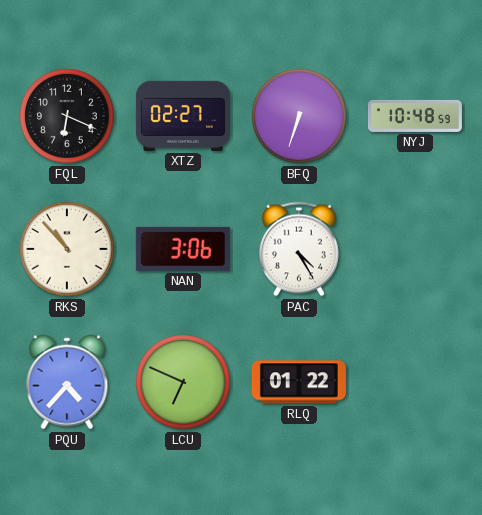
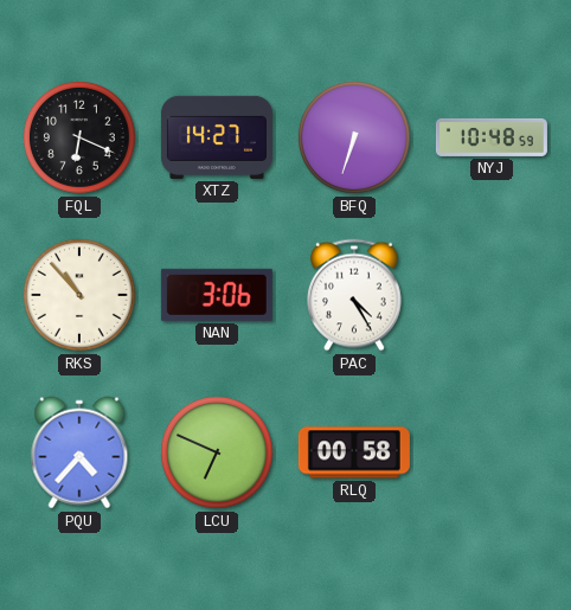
XTZ: 02:27 -> 14:27
RLQ: 01:22 -> 00:58
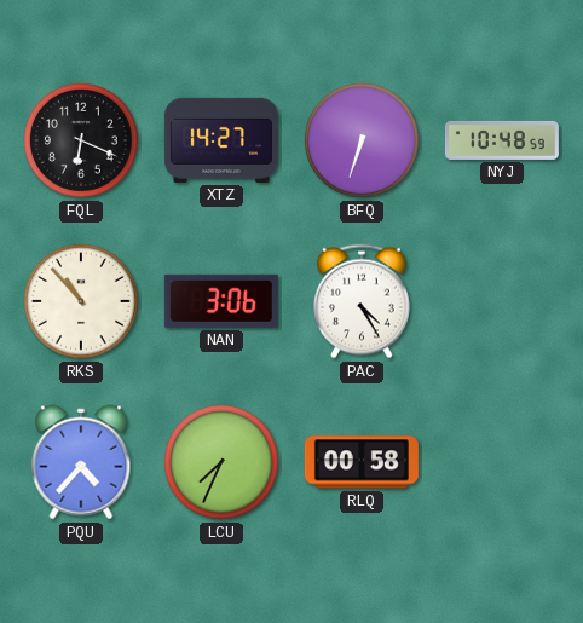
LCU: 6:49 -> 7:34
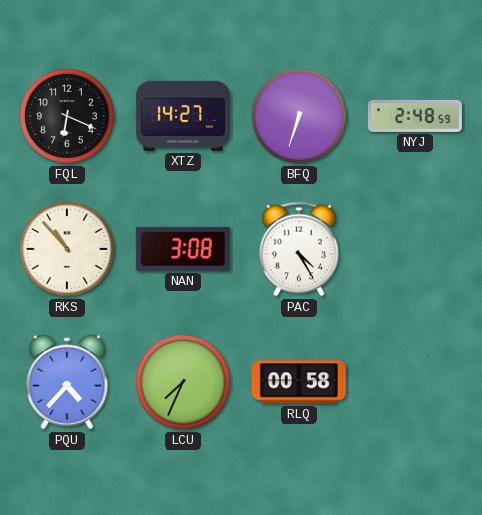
NYJ: 10:48 -> 2:48
NAN: 3:06 -> 3:08
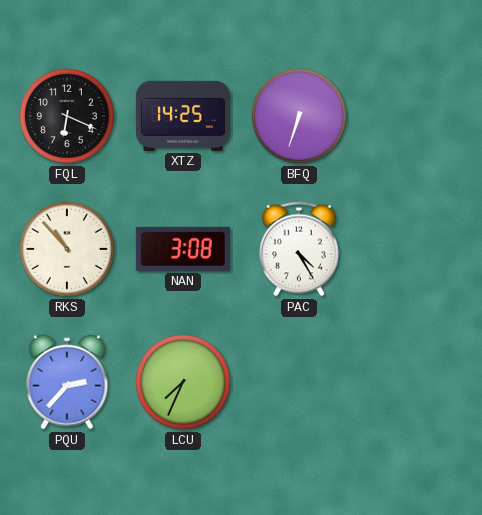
XTZ: 14:27 -> 14:25
NYJ: 2:48 -> none
PQU: 4:37 -> 2:37
RLQ: 00:58 -> none
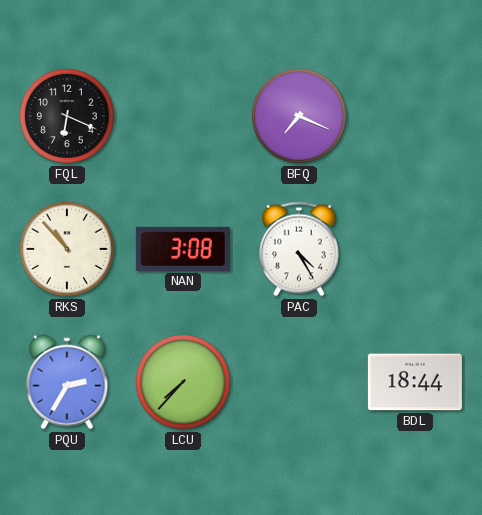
XTZ: 14:25 -> none
BFQ: 6:33 -> 7:19
PQU: 2:37 -> 2:35
LCU: 7:34 -> 7:37
BDL: none -> 18:44
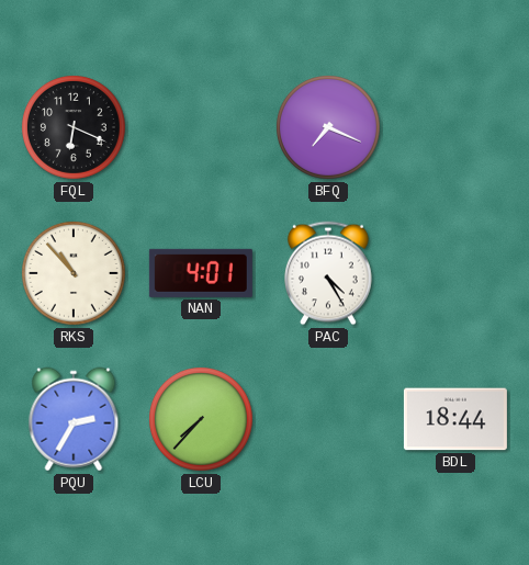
NAN: 3:08 -> 4:01
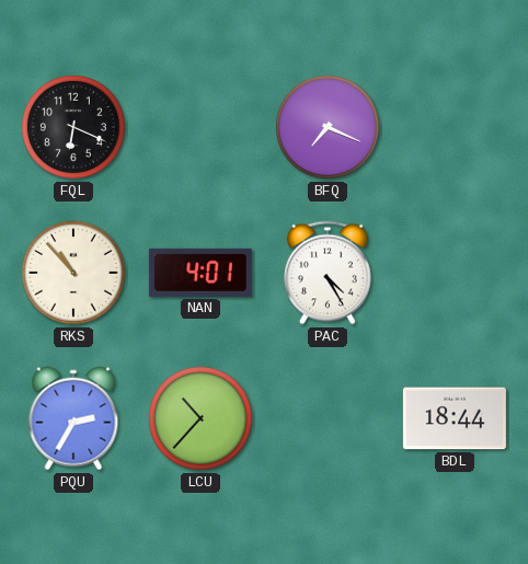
LCU: 7:37 -> 10:37
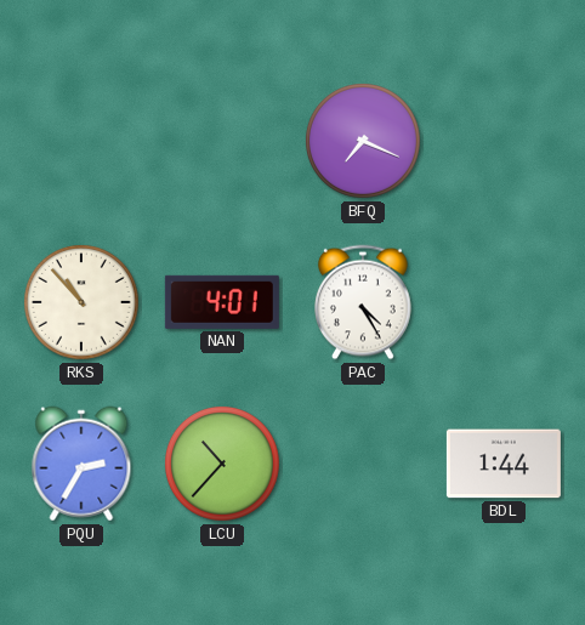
FQL: 6:19 -> none
BDL: 18:44 -> 1:44
